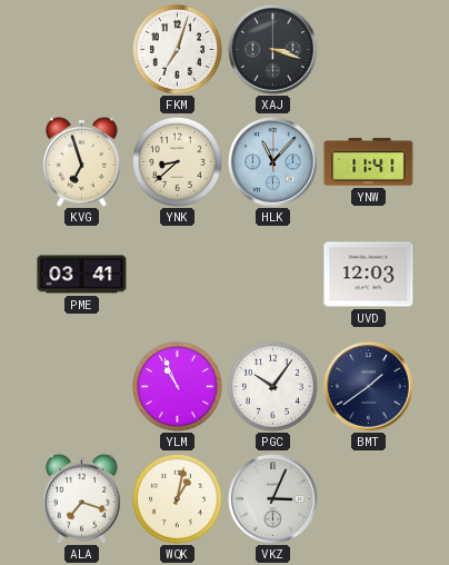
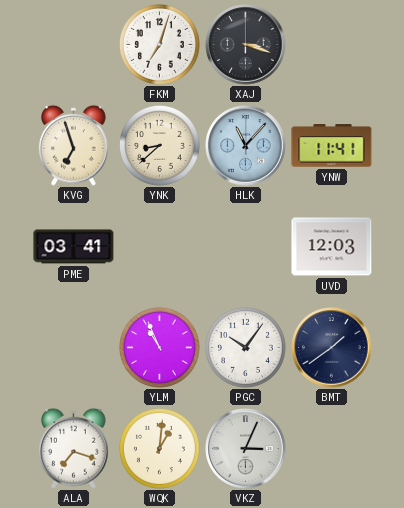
WQK: 1:02 -> 1:01
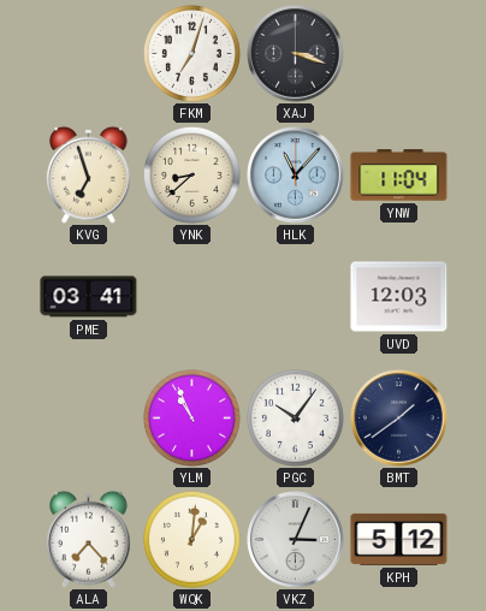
YNW: 11:41 -> 11:04
ALA: 7:18 -> 7:23
KPH: none -> 5:12
